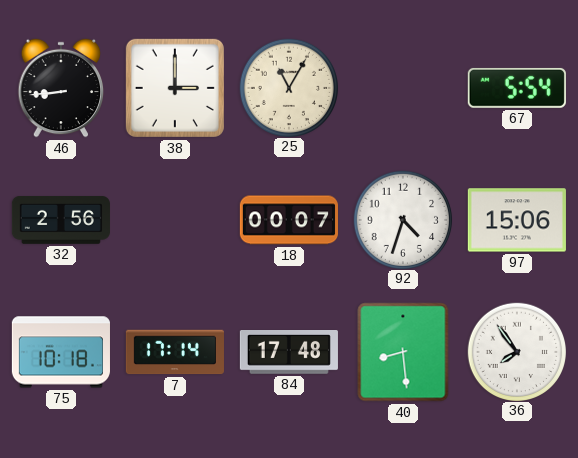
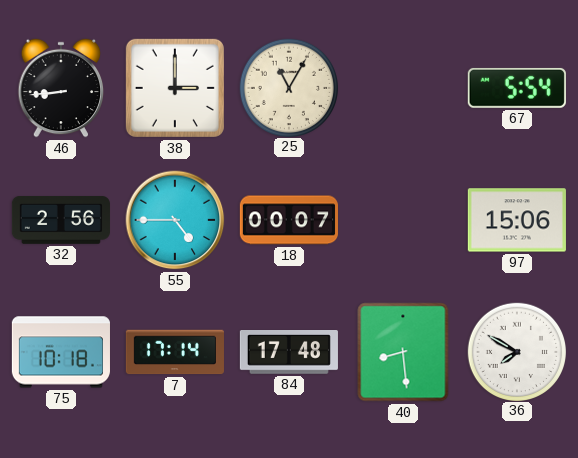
55: none -> 4:45
92: 4:33 -> none
36: 7:54 -> 7:50
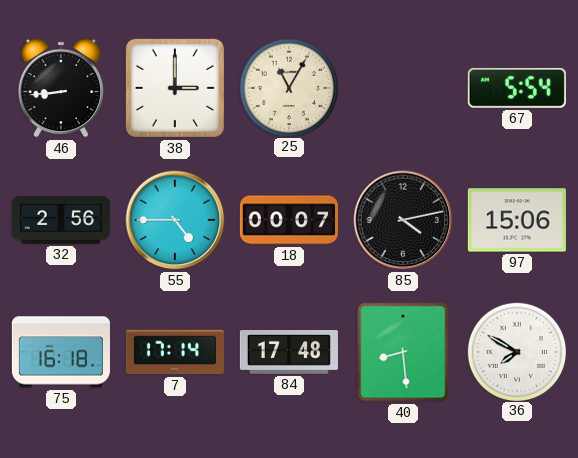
85: none -> 4:13
75: 10:18 -> 16:18
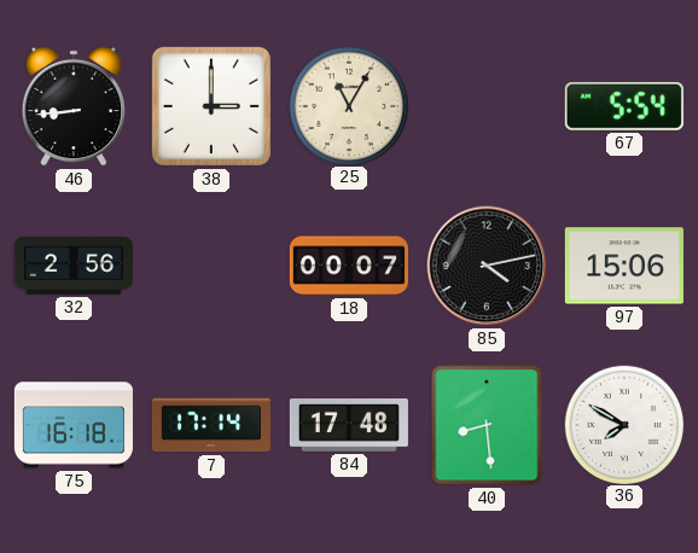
55: 4:45 -> none
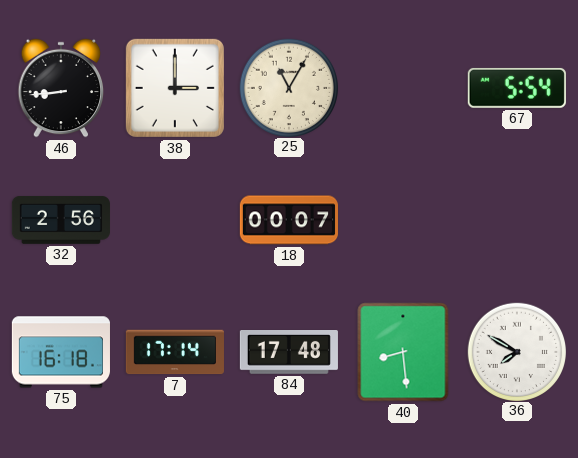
85: 4:13 -> none
97: 15:06 -> none
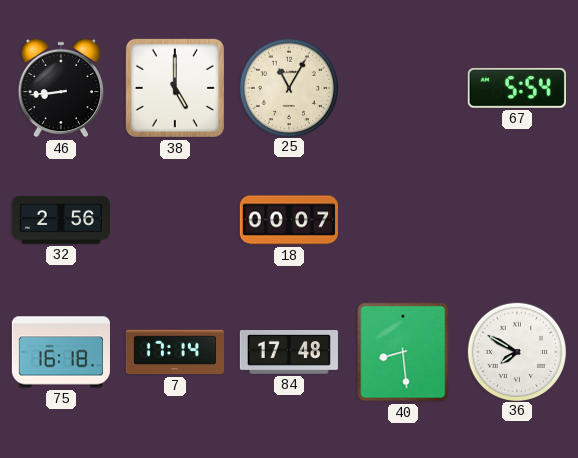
38: 3:00 -> 5:00
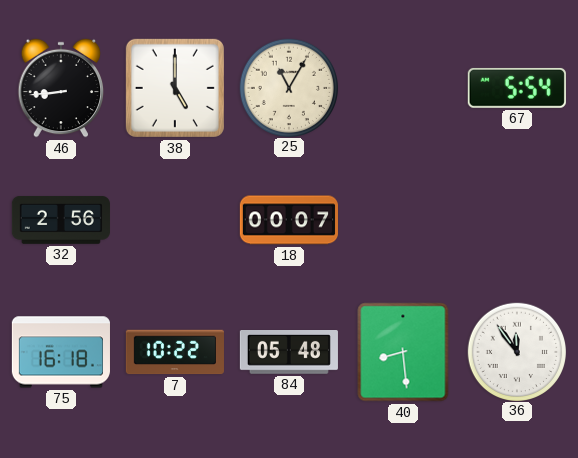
7: 17:14 -> 10:22
84: 17:48 -> 05:48
36: 7:50 -> 11:54
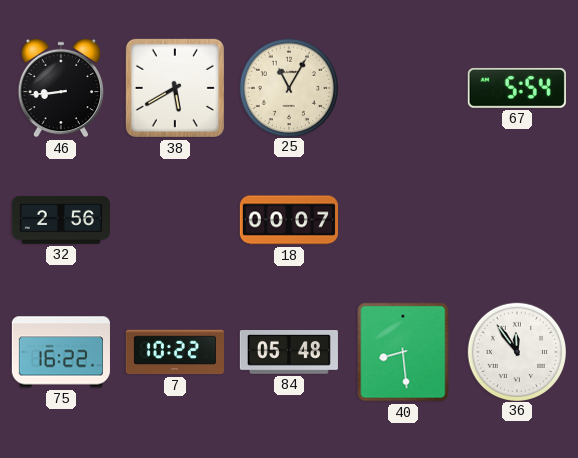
38: 5:00 -> 5:40
75: 16:18 -> 16:22
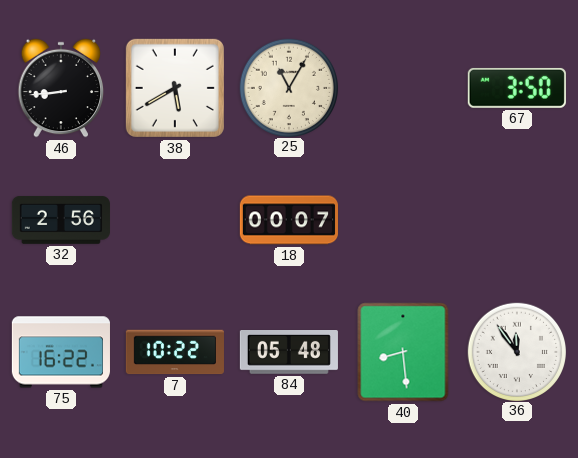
67: 5:54 -> 3:50
